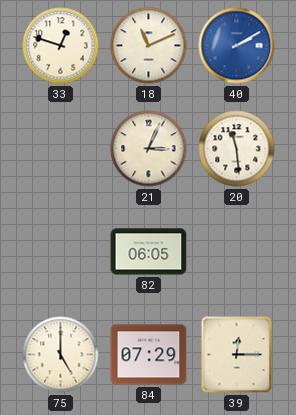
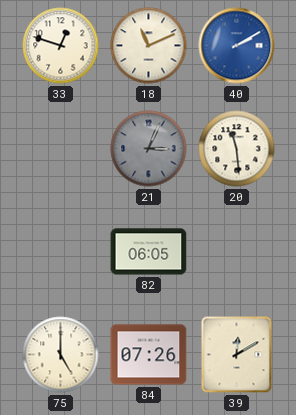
21 dial: cream -> grey
84: 07:29 -> 07:26
39: 12:15 -> 12:10
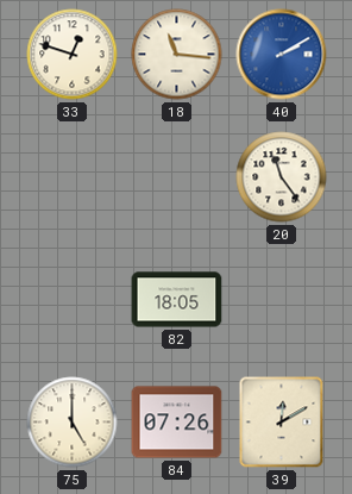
18: 11:11 -> 11:16
21: 3:04 -> none
20: 11:29 -> 11:24
82: 06:05 -> 18:05
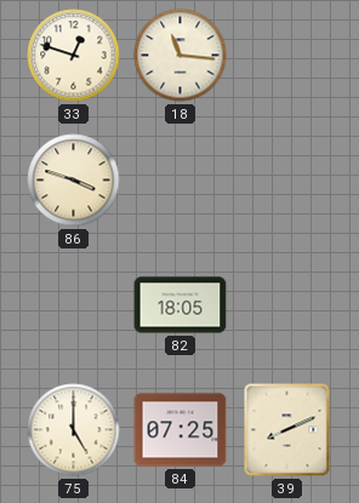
40: 2:10 -> none
86: none -> 3:48
20: 11:24 -> none
84: 07:26 -> 07:25
39: 12:10 -> 8:11
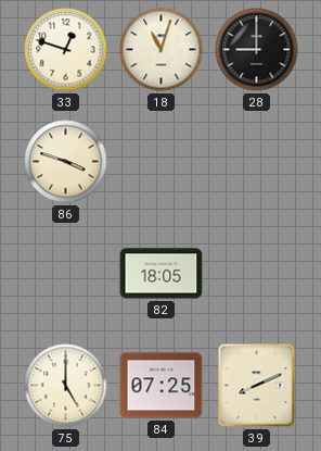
18: 11:16 -> 11:03
28: none -> 9:00
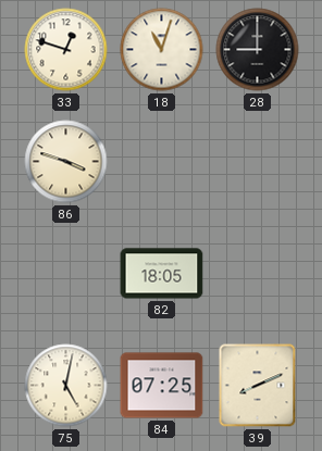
75: 5:00 -> 5:02
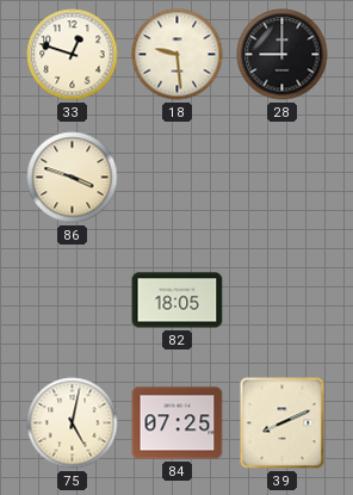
18: 11:03 -> 9:29
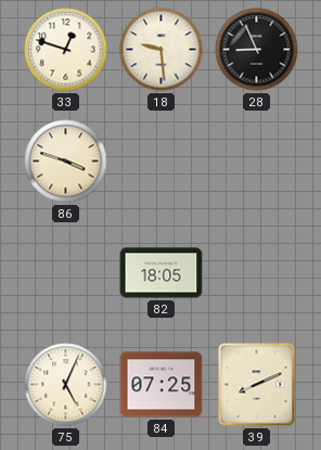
28: 9:00 -> 8:56
75: 5:02 -> 5:04
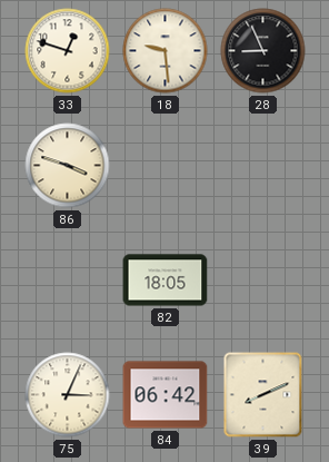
75: 5:04 -> 3:04
84: 07:25 -> 06:42
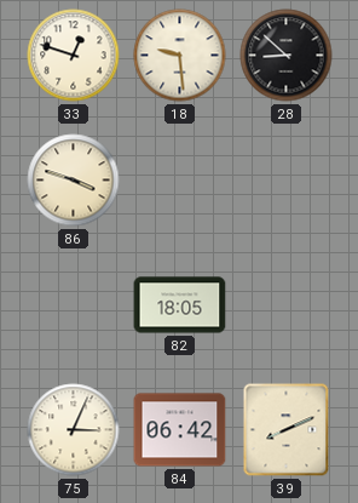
28: 8:56 -> 8:52
